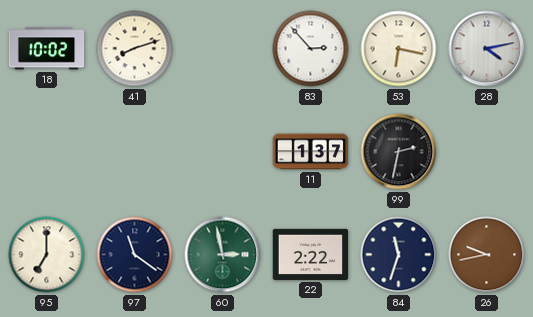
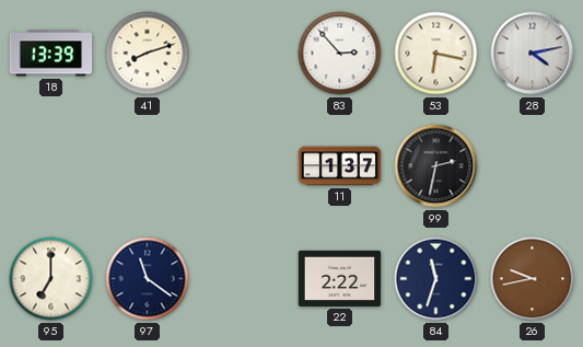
18: 10:02 -> 13:39
60: 2:58 -> none
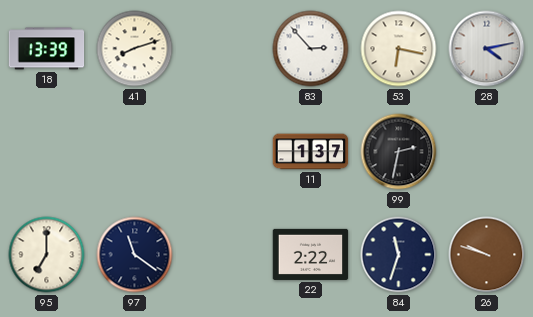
26: 9:43 -> 9:48
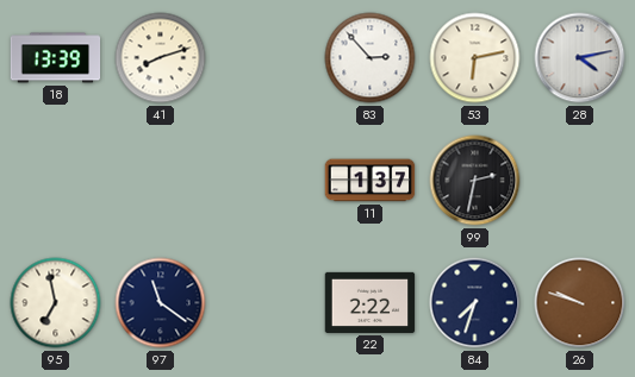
53: 6:17 -> 6:13
95: 7:00 -> 6:58
84: 11:33 -> 7:33
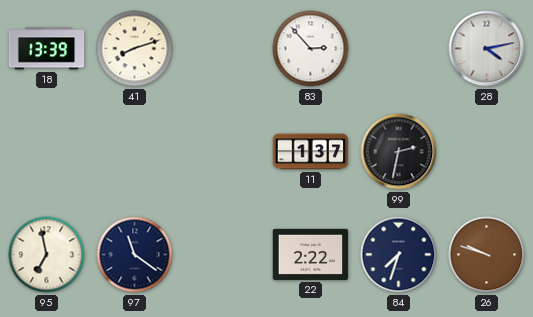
53: 6:13 -> none
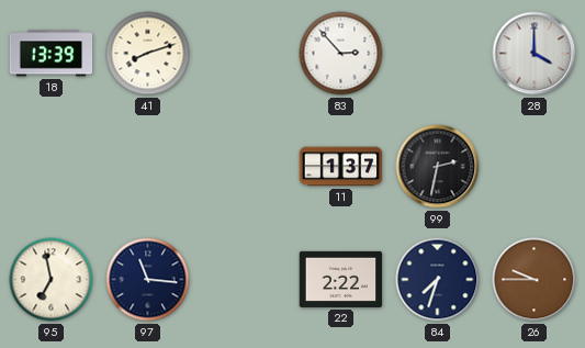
28: 4:13 -> 4:00
97: 11:21 -> 11:16
26: 9:48 -> 9:45
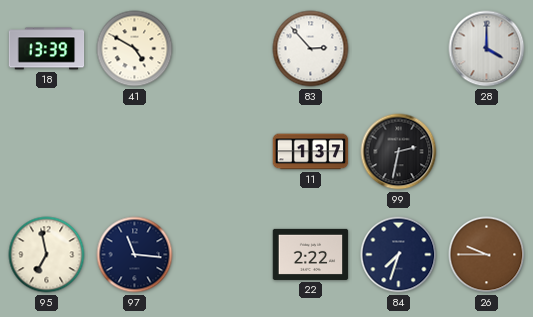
41: 8:12 -> 4:50
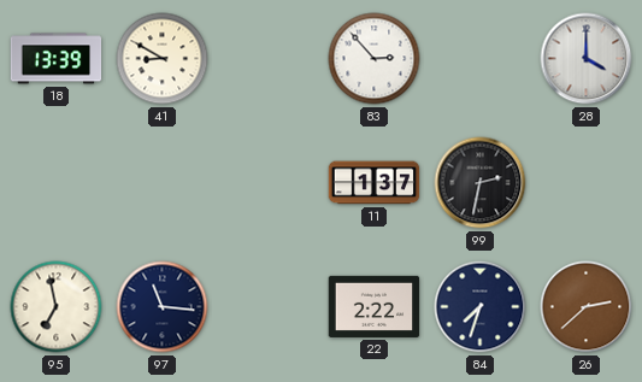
41: 4:50 -> 8:50
26: 9:45 -> 2:38
